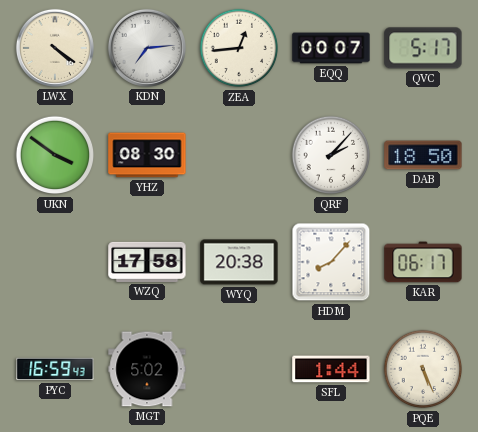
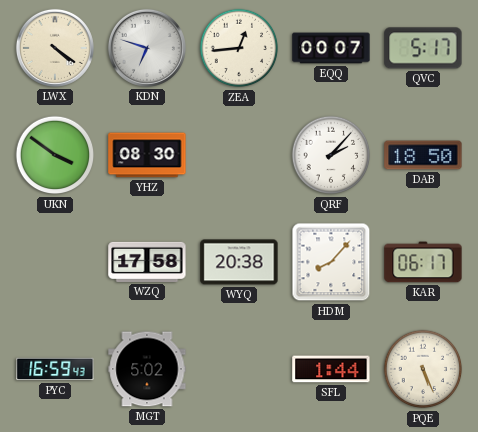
KDN: 7:14 -> 6:48
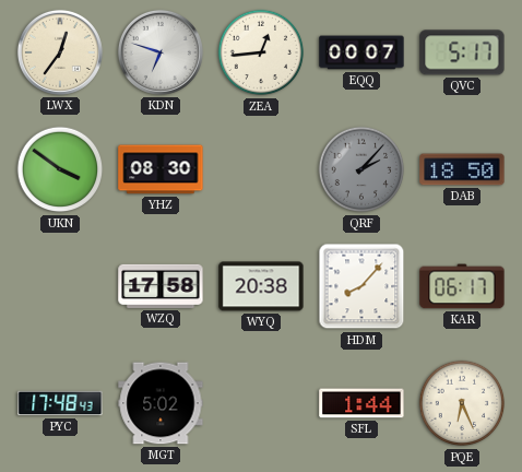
LWX: 4:21 -> 12:36
QRF dial: white -> grey
PYC: 16:59 -> 17:48
PQE: 5:26 -> 6:26
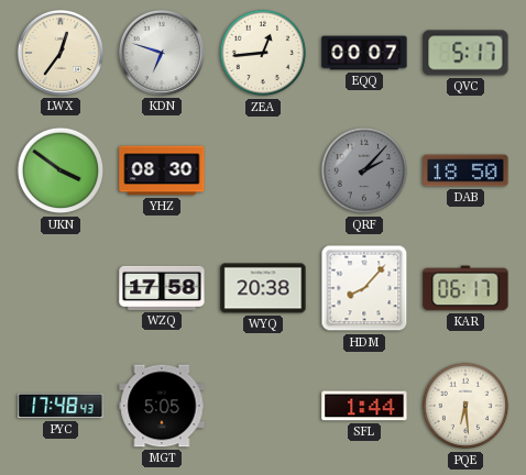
MGT: 5:02 -> 5:05
PQE: 6:26 -> 6:29
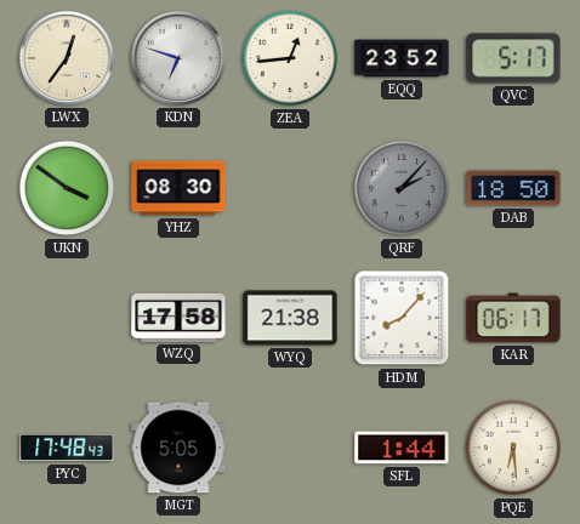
EQQ: 00:07 -> 23:52
WYQ: 20:38 -> 21:38
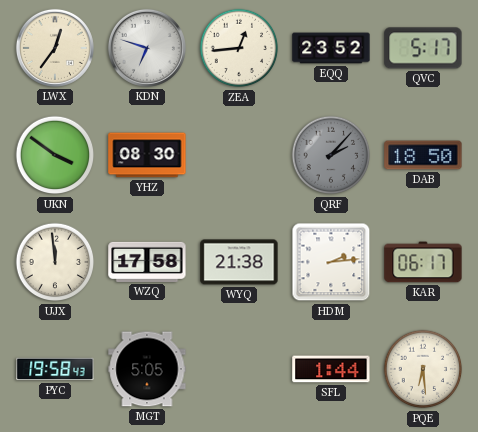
UJX: none -> 11:59
HDM: 8:07 -> 2:14
PYC: 17:48 -> 19:58
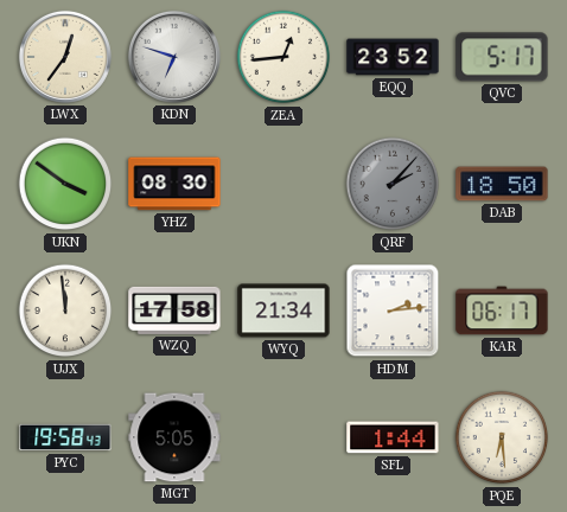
WYQ: 21:38 -> 21:34
